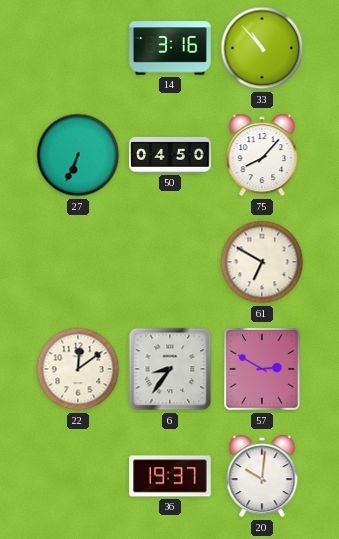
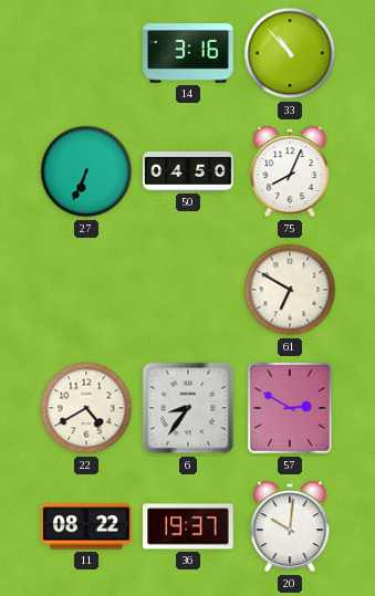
75: 8:07 -> 8:04
22: 12:09 -> 4:40
11: none -> 08:22
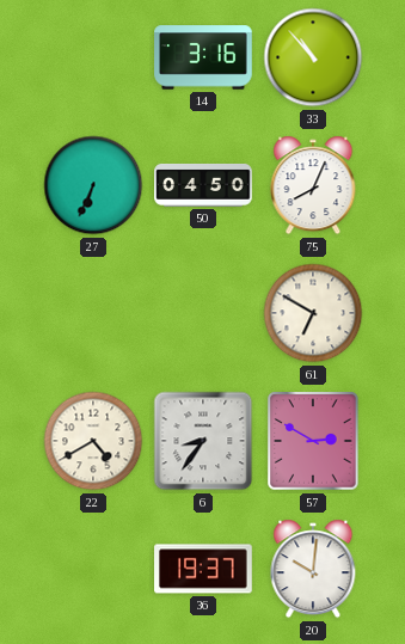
11: 08:22 -> none
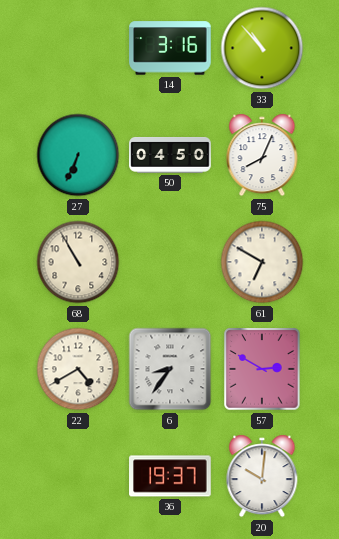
68: none -> 10:55
